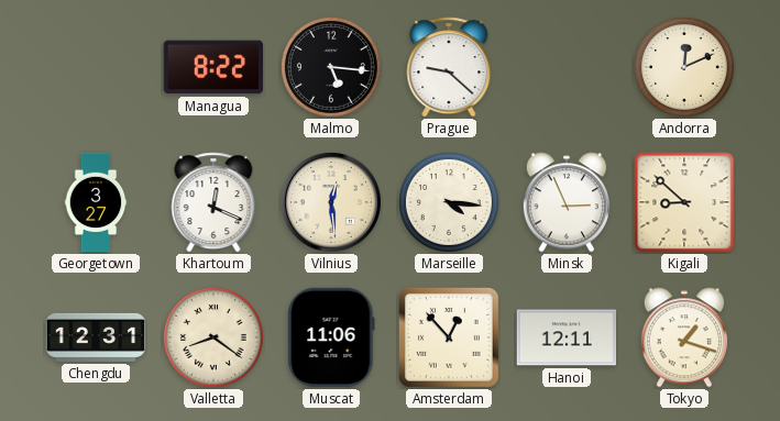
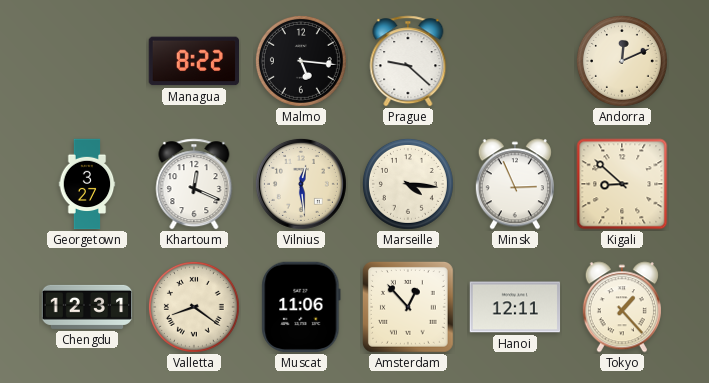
Tokyo: 1:18 -> 1:23
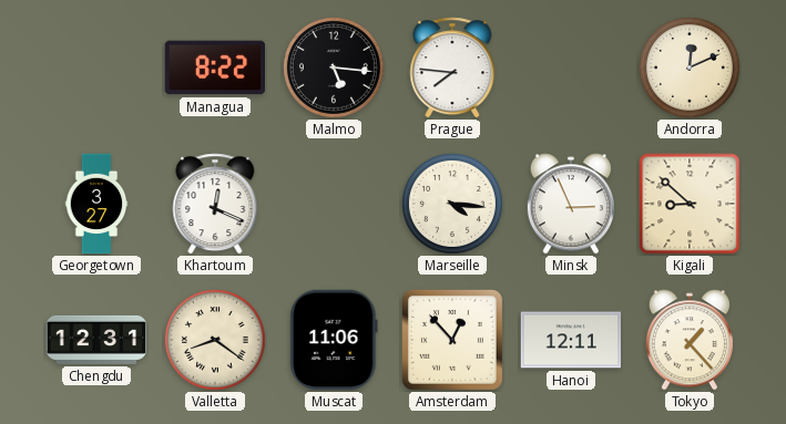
Prague: 9:22 -> 7:46
Vilnius: 12:29 -> none
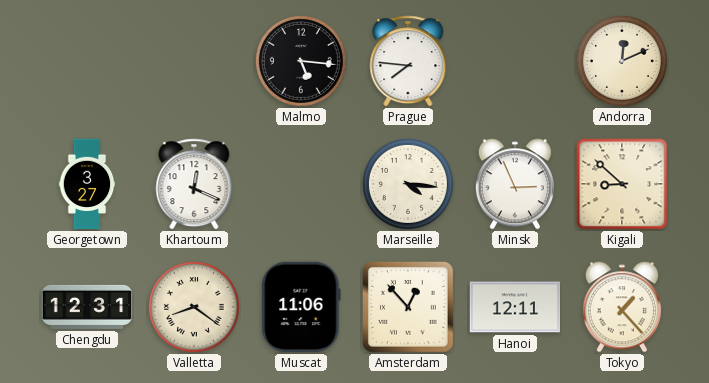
Managua: 8:22 -> none
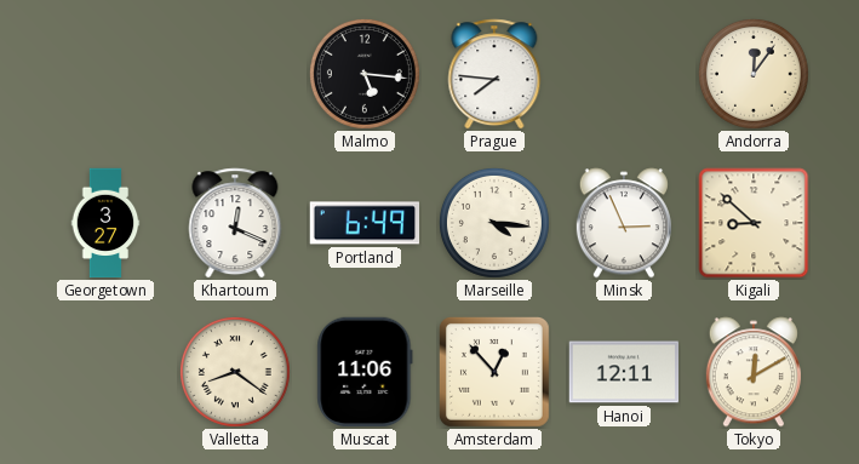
Andorra: 12:11 -> 12:06
Portland: none -> 6:49
Chengdu: 12:31 -> none
Tokyo: 1:23 -> 12:10
